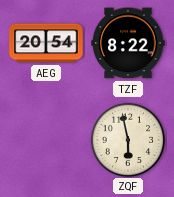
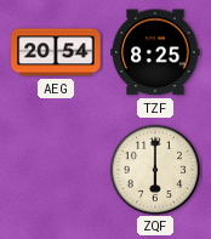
TZF: 8:22 -> 8:25
ZQF: 5:58 -> 6:00
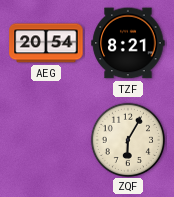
TZF: 8:25 -> 8:21
ZQF: 6:00 -> 6:05
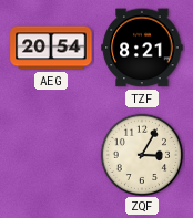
ZQF: 6:05 -> 3:05
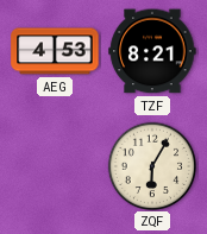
AEG: 20:54 -> 4:53
ZQF: 3:05 -> 6:05
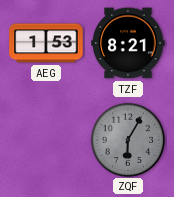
AEG: 4:53 -> 1:53
ZQF dial: cream -> grey
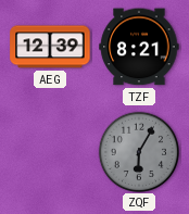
AEG: 1:53 -> 12:39
